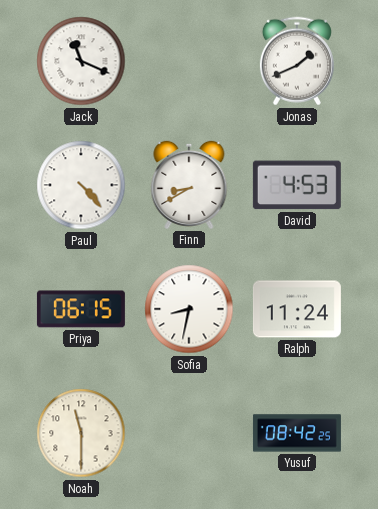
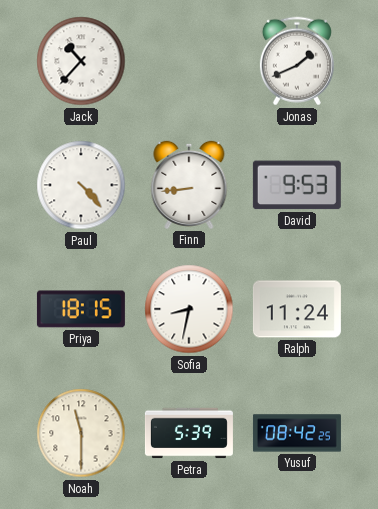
Jack: 11:19 -> 10:37
Finn: 8:40 -> 8:44
David: 4:53 -> 9:53
Priya: 06:15 -> 18:15
Petra: none -> 5:39
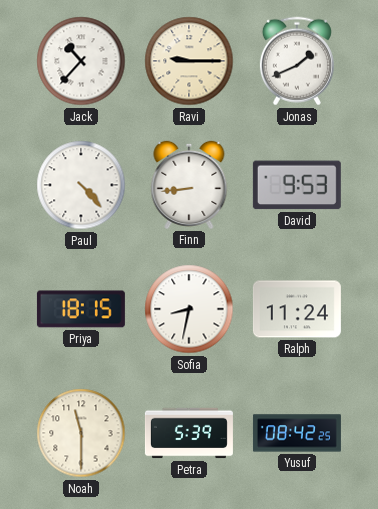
Ravi: none -> 9:15
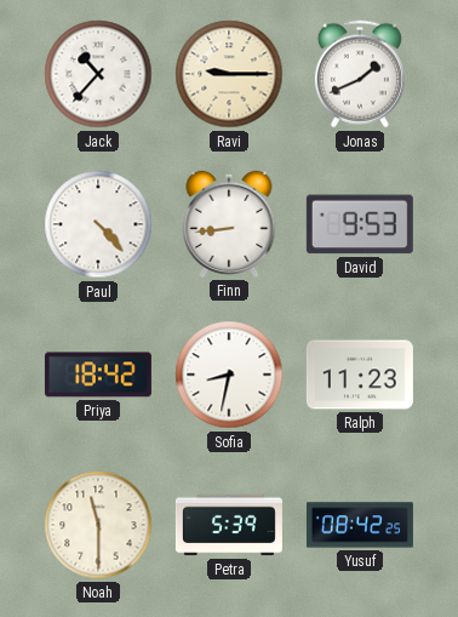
Priya: 18:15 -> 18:42
Ralph: 11:24 -> 11:23
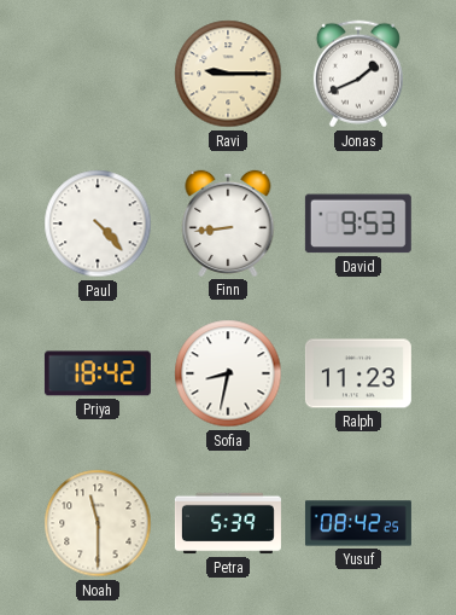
Jack: 10:37 -> none
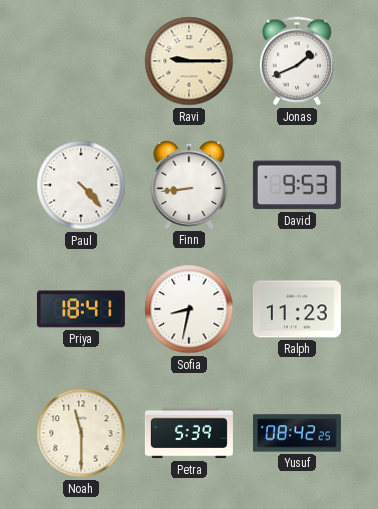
Priya: 18:42 -> 18:41
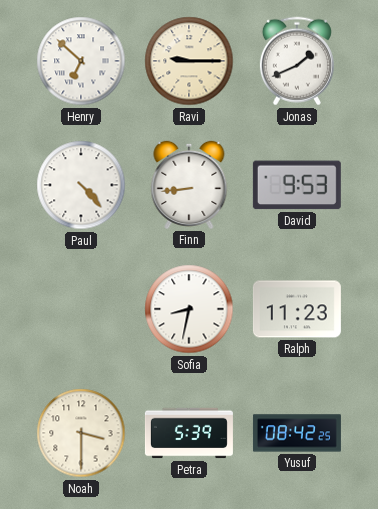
Henry: none -> 6:52
Priya: 18:41 -> none
Noah: 11:30 -> 3:30
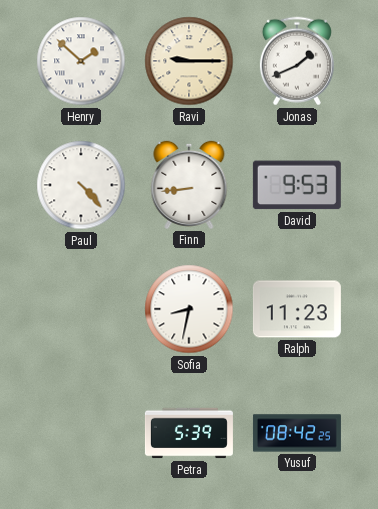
Henry: 6:52 -> 1:52
Noah: 3:30 -> none
